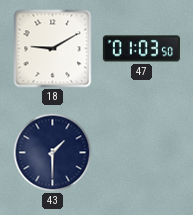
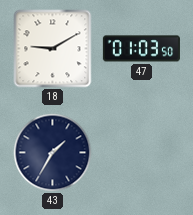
43: 1:30 -> 1:35
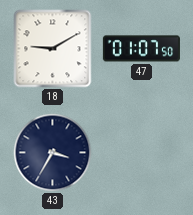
47: 01:03 -> 01:07
43: 1:35 -> 3:35
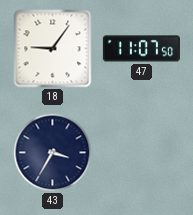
18: 9:10 -> 9:06
47: 01:07 -> 11:07
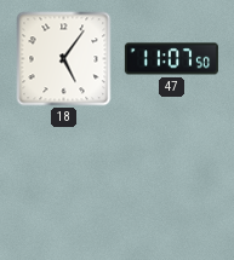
18: 9:06 -> 5:06
43: 3:35 -> none
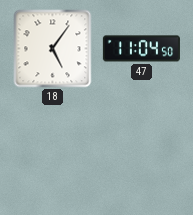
47: 11:07 -> 11:04
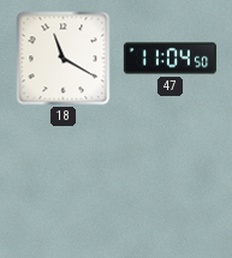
18: 5:06 -> 11:20
